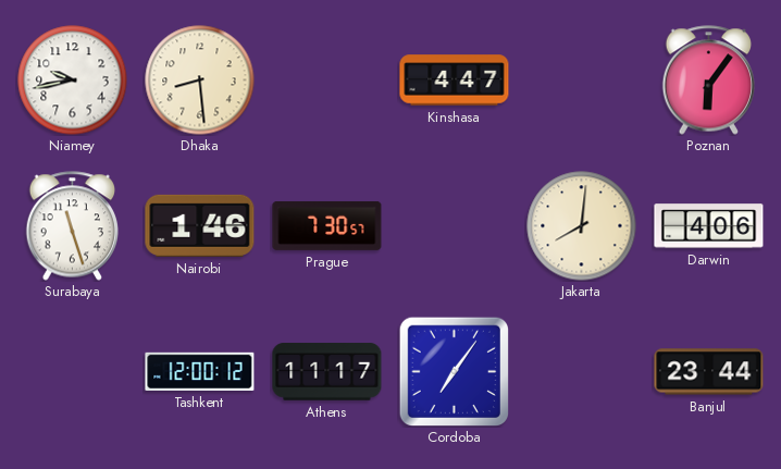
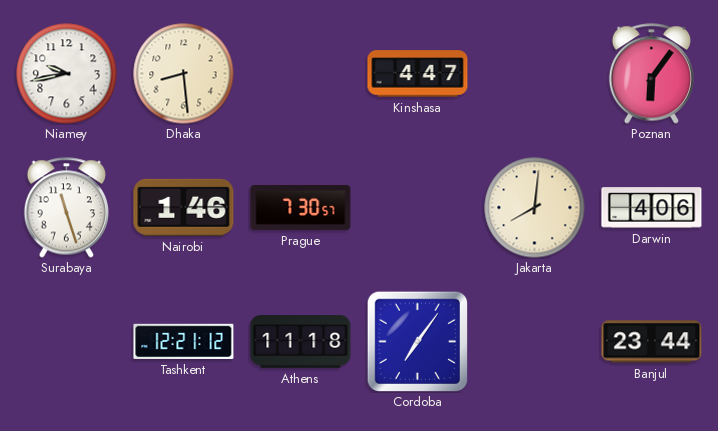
Tashkent: 12:00 -> 12:21
Athens: 11:17 -> 11:18
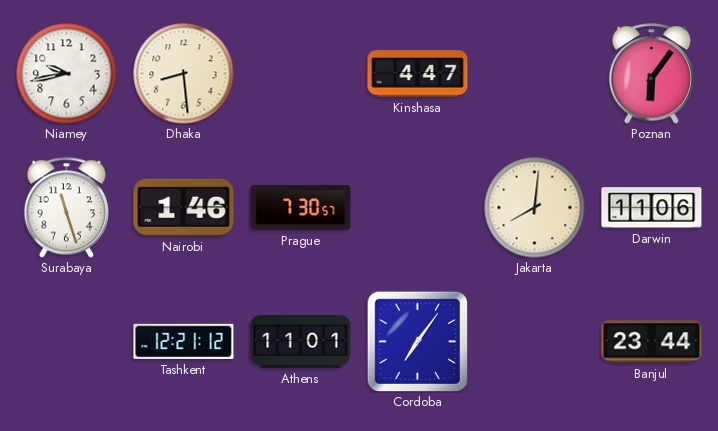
Darwin: 4:06 -> 11:06
Athens: 11:18 -> 11:01
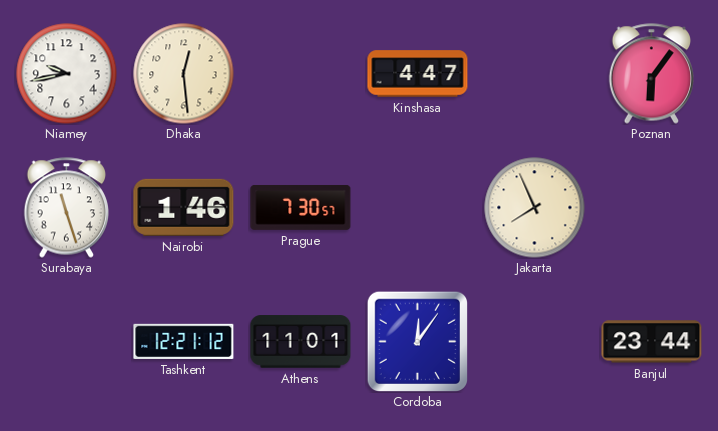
Dhaka: 8:29 -> 12:29
Jakarta: 8:01 -> 7:56
Darwin: 11:06 -> none
Cordoba: 7:06 -> 12:06
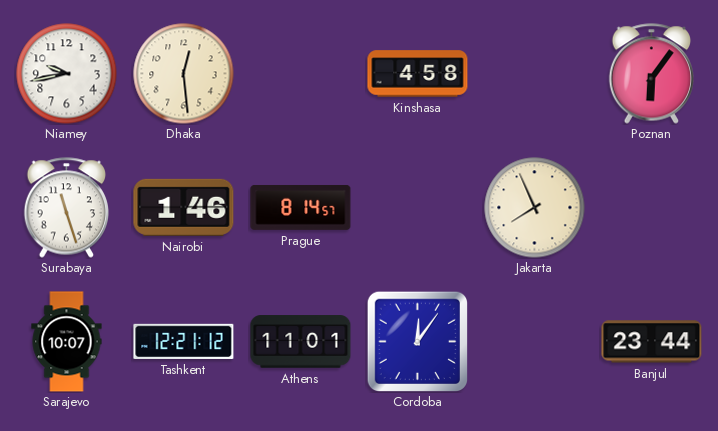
Kinshasa: 4:47 -> 4:58
Prague: 7:30 -> 8:14
Sarajevo: none -> 10:07
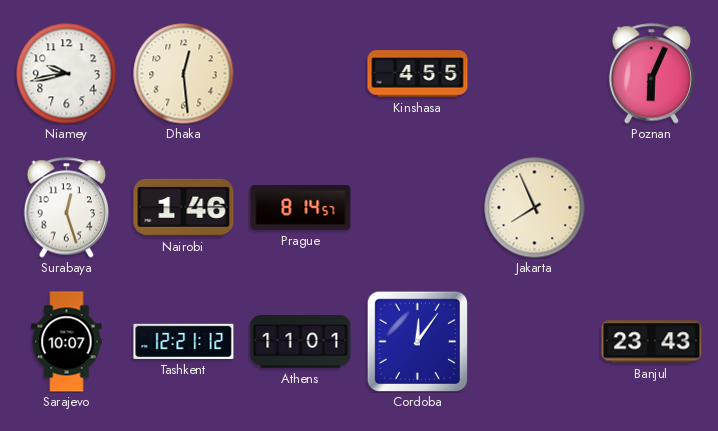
Kinshasa: 4:58 -> 4:55
Poznan: 6:06 -> 6:04
Surabaya: 11:27 -> 12:27
Banjul: 23:44 -> 23:43
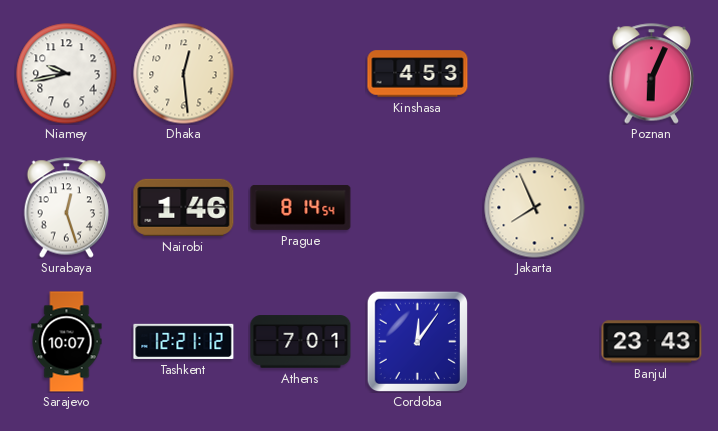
Kinshasa: 4:55 -> 4:53
Prague: 8:14:57 -> 8:14:54
Athens: 11:01 -> 7:01
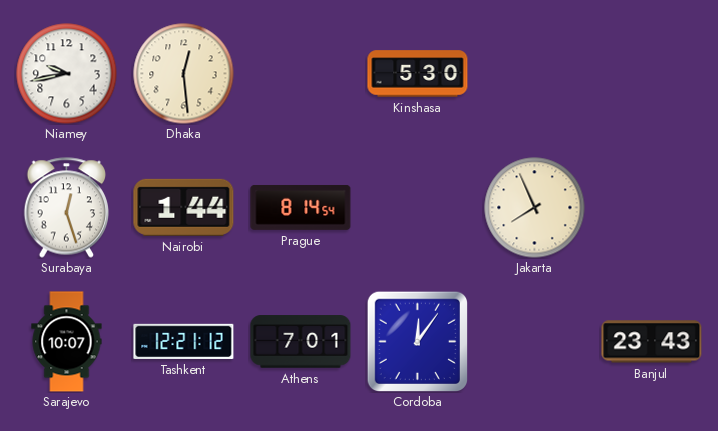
Kinshasa: 4:53 -> 5:30
Poznan: 6:04 -> none
Nairobi: 1:46 -> 1:44
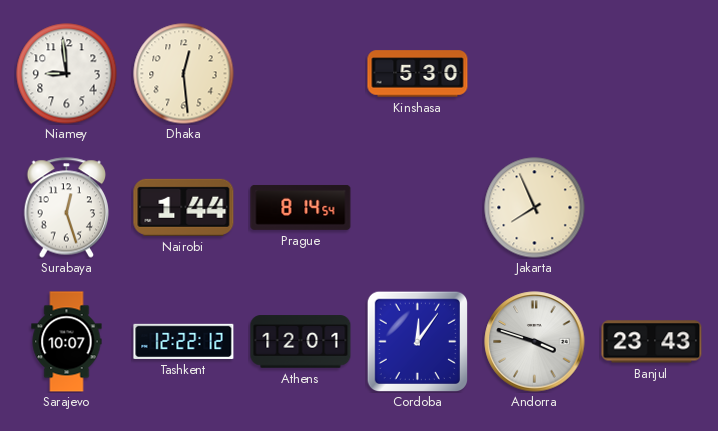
Niamey: 9:43 -> 8:59
Tashkent: 12:21 -> 12:22
Athens: 7:01 -> 12:01
Andorra: none -> 3:48
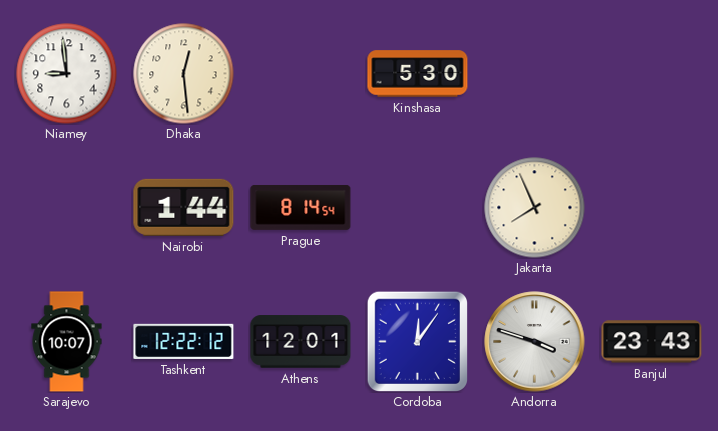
Surabaya: 12:27 -> none
